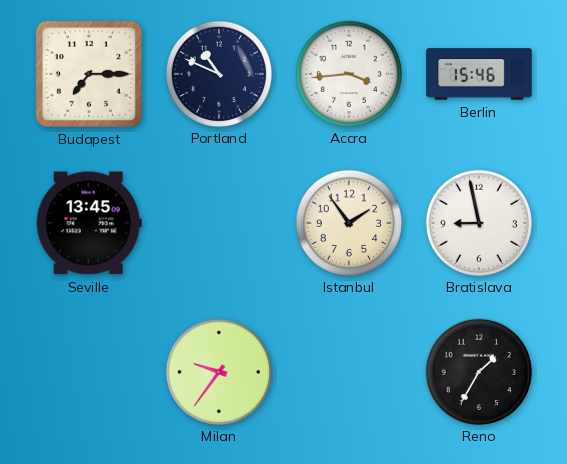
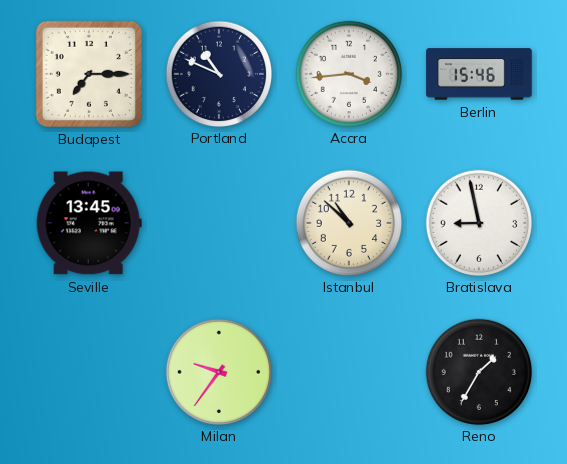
Istanbul: 1:54 -> 10:52
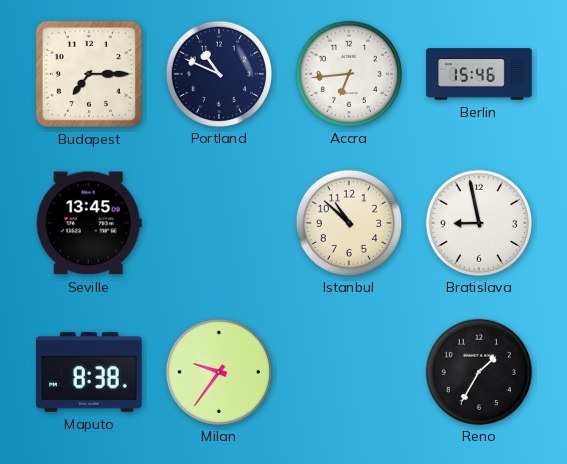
Accra: 3:44 -> 6:44
Maputo: none -> 8:38
